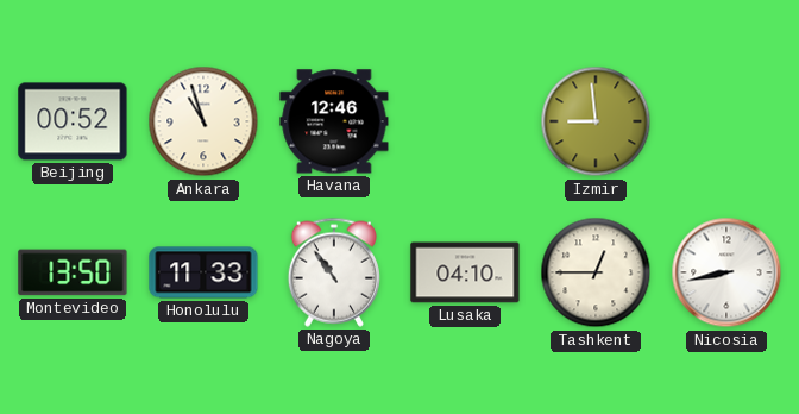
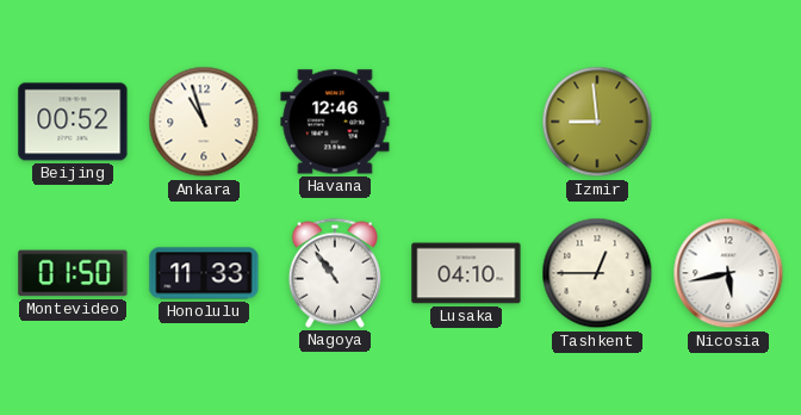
Montevideo: 13:50 -> 01:50
Nicosia: 8:43 -> 5:43
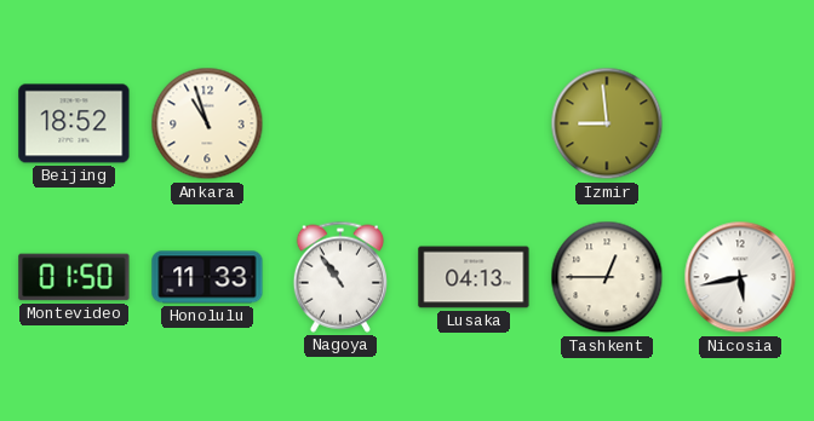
Beijing: 00:52 -> 18:52
Havana: 12:46 -> none
Lusaka: 04:10 -> 04:13
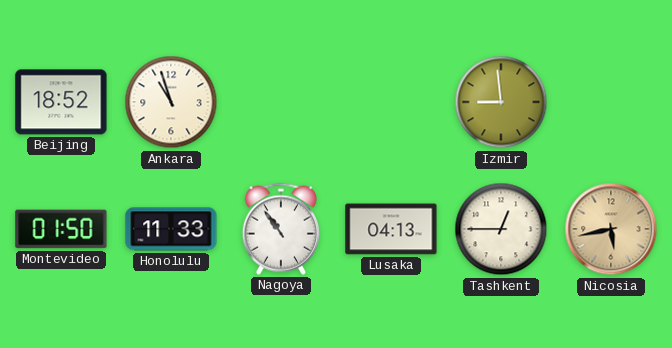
Nicosia dial: white -> champagne
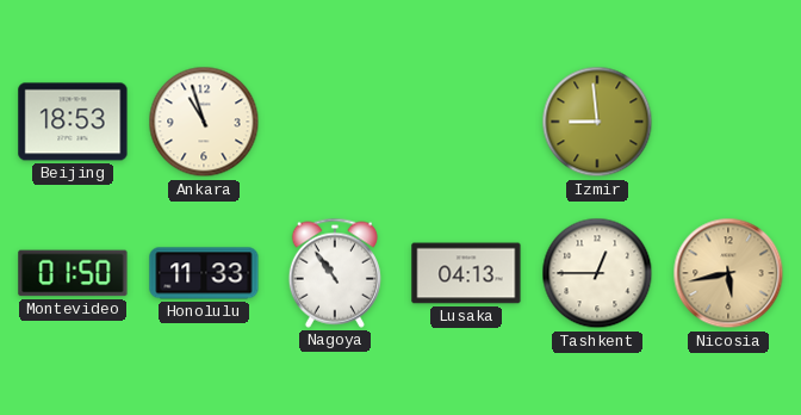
Beijing: 18:52 -> 18:53
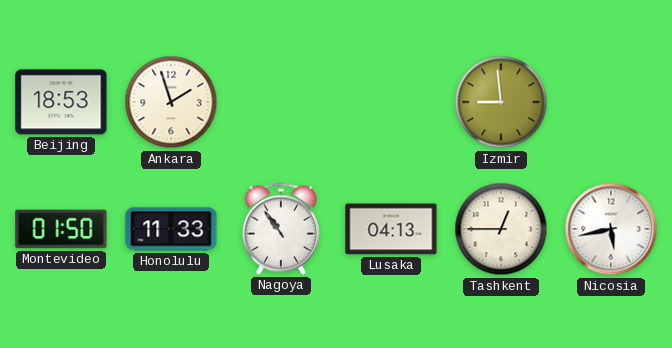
Ankara: 10:57 -> 1:57
Nicosia dial: champagne -> white
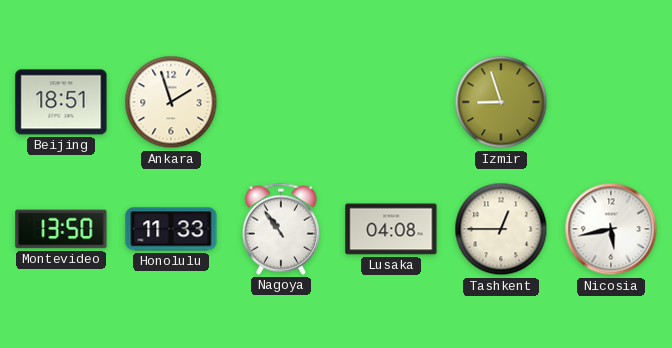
Beijing: 18:53 -> 18:51
Izmir: 8:59 -> 8:57
Montevideo: 01:50 -> 13:50
Lusaka: 04:13 -> 04:08
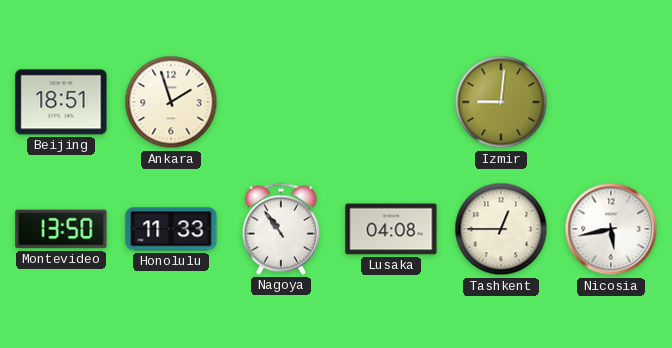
Izmir: 8:57 -> 9:01
